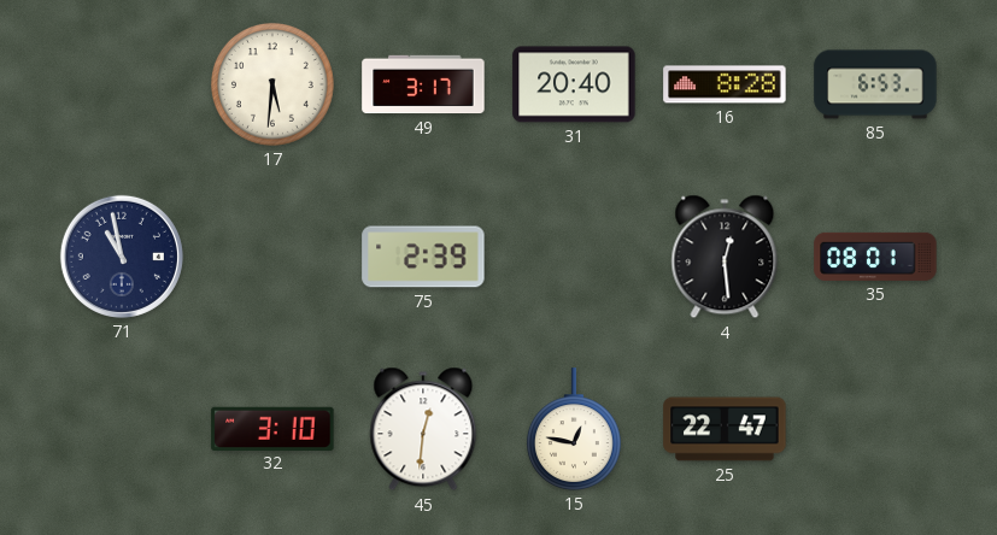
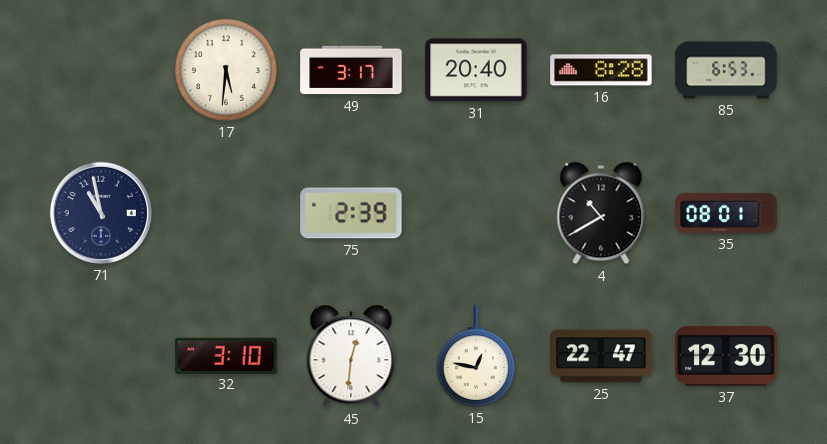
4: 12:29 -> 10:40
37: none -> 12:30
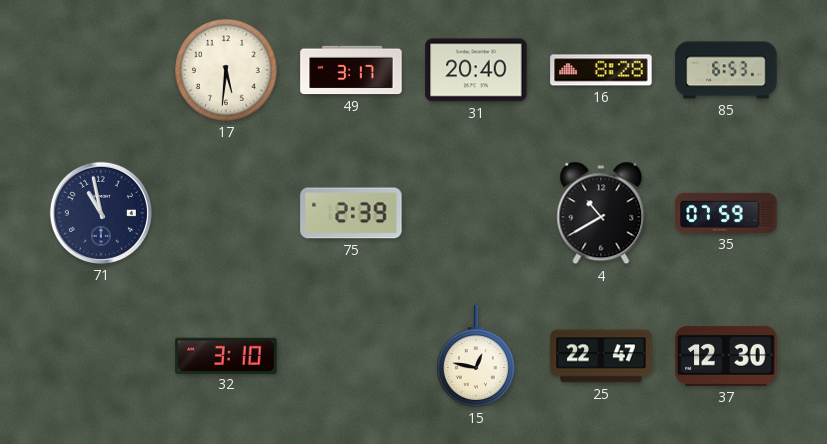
35: 08:01 -> 07:59
45: 12:31 -> none
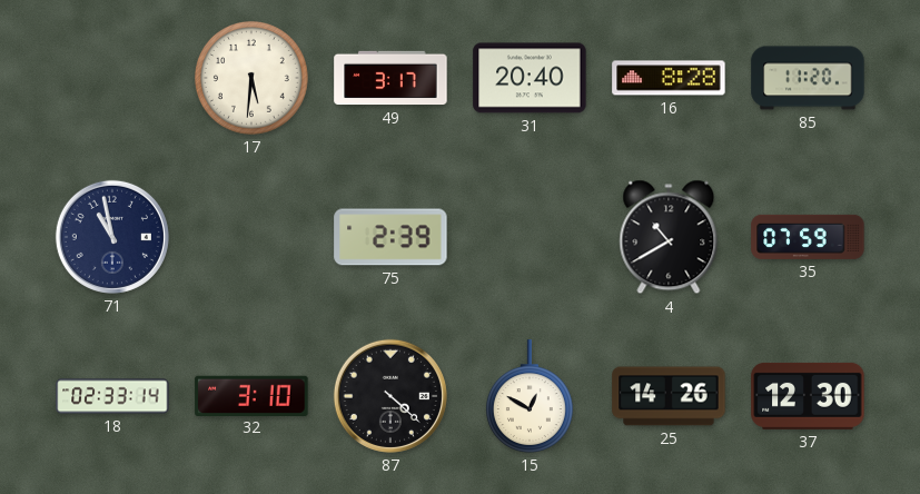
85: 6:53 -> 11:20
18: none -> 02:33
87: none -> 4:22
15: 12:47 -> 12:50
25: 22:47 -> 14:26
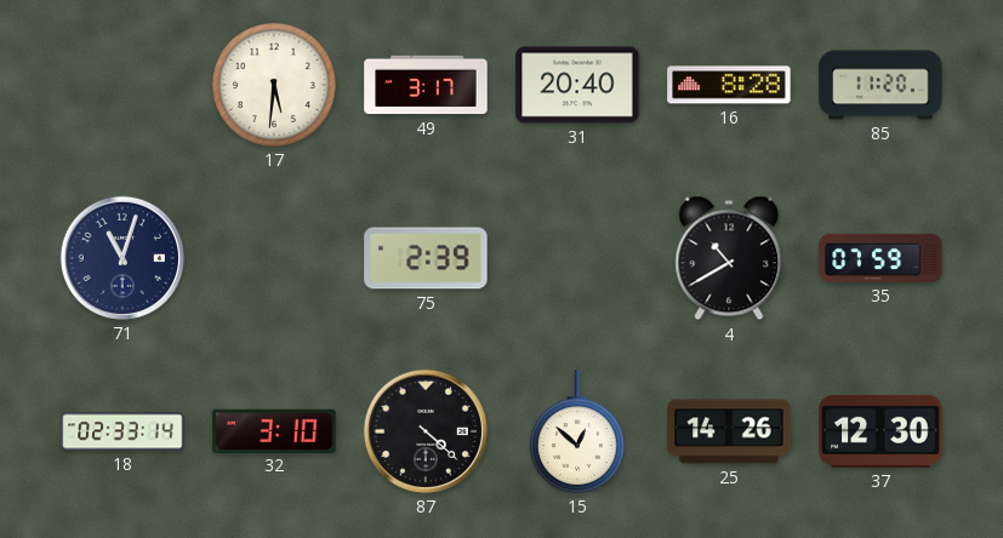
71: 10:58 -> 11:03
15: 12:50 -> 12:52
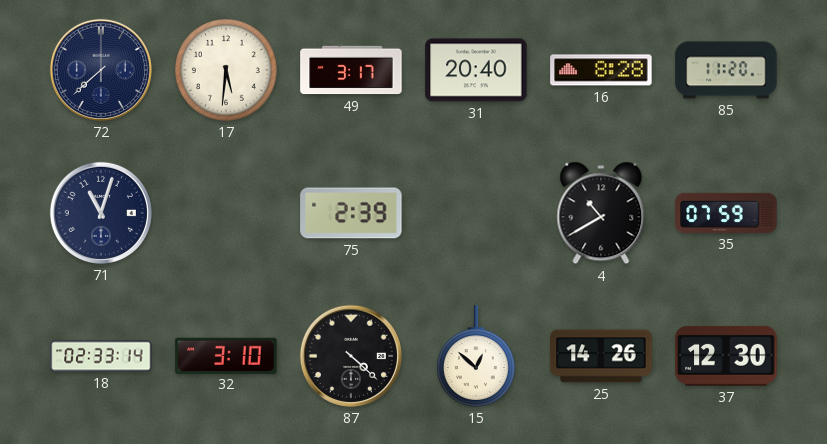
72: none -> 7:38
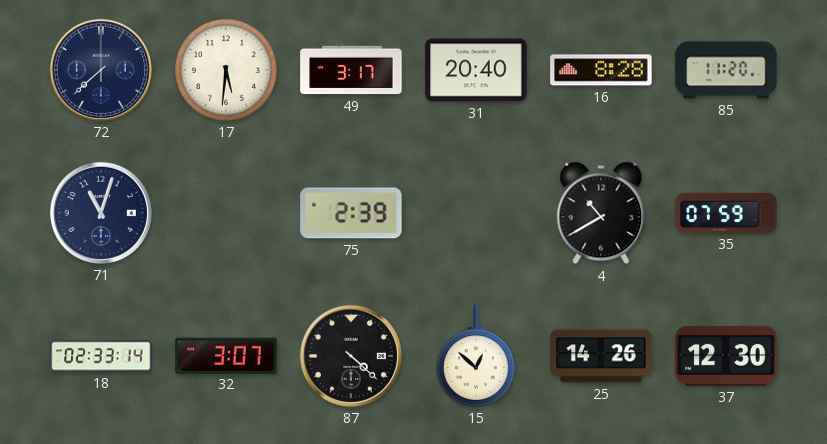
32: 3:10 -> 3:07
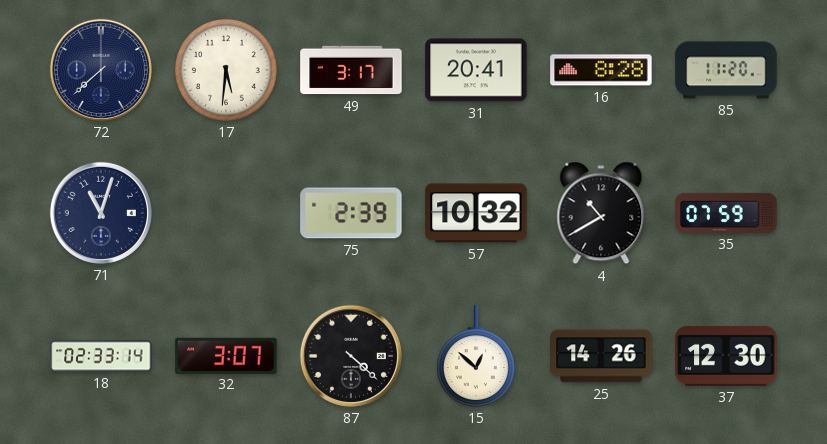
31: 20:40 -> 20:41
57: none -> 10:32
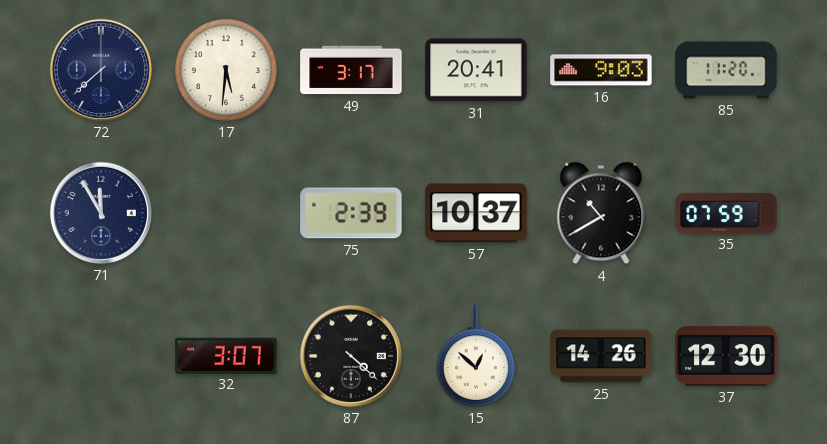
16: 8:28 -> 9:03
71: 11:03 -> 11:55
57: 10:32 -> 10:37
18: 02:33 -> none
